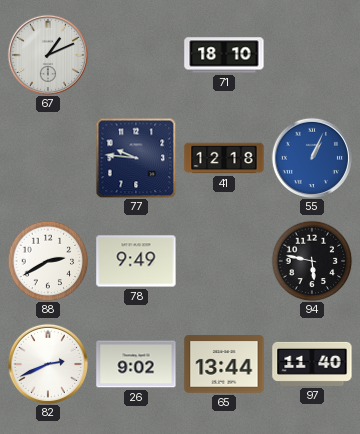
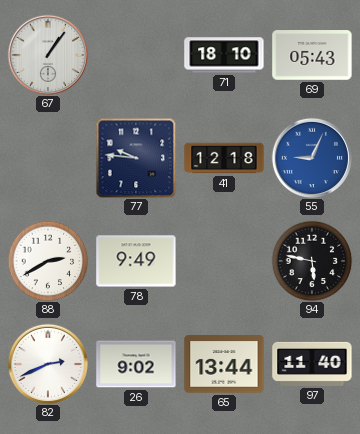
67: 1:11 -> 1:06
69: none -> 05:43
55: 1:04 -> 9:04
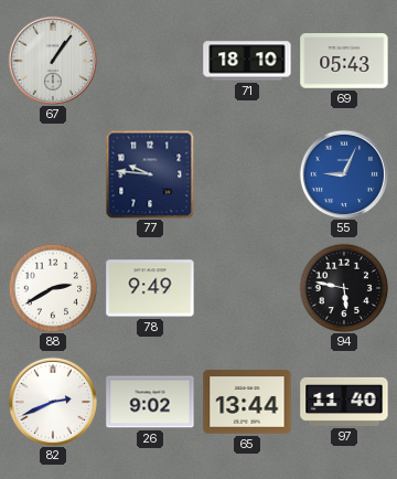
41: 12:18 -> none
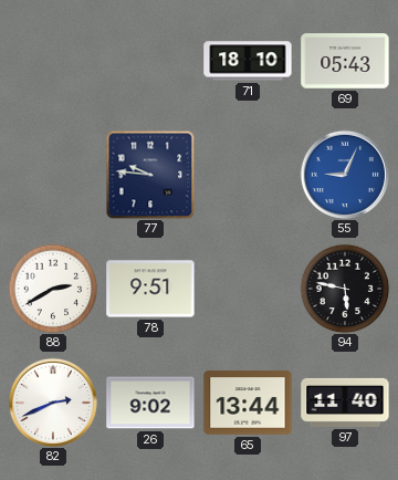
67: 1:06 -> none
78: 9:49 -> 9:51
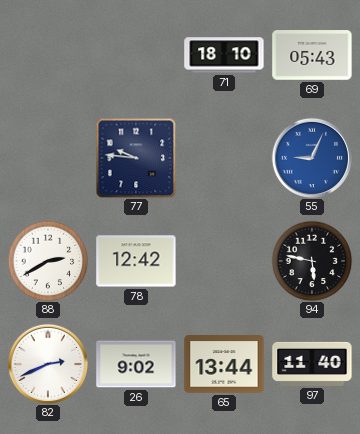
78: 9:51 -> 12:42
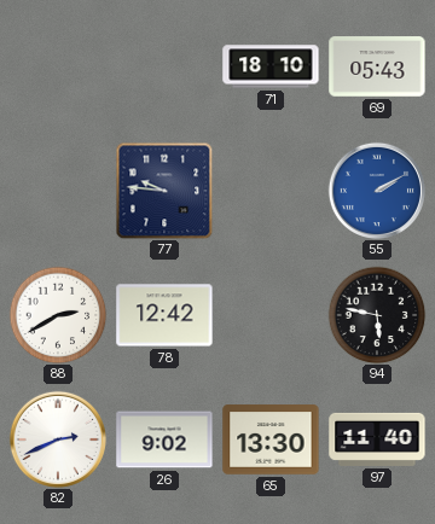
55: 9:04 -> 2:10
65: 13:44 -> 13:30
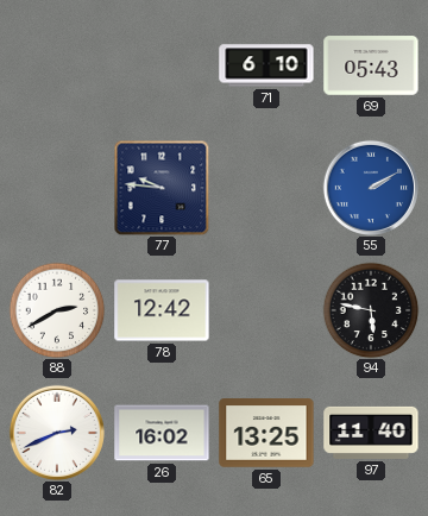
71: 18:10 -> 6:10
26: 9:02 -> 16:02
65: 13:30 -> 13:25
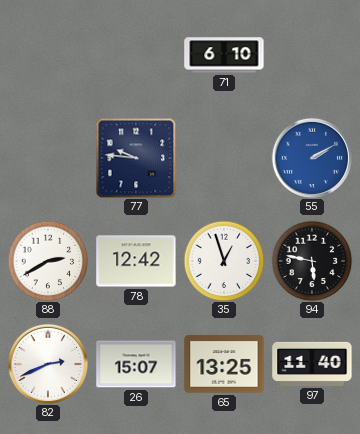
69: 05:43 -> none
35: none -> 12:57
26: 16:02 -> 15:07
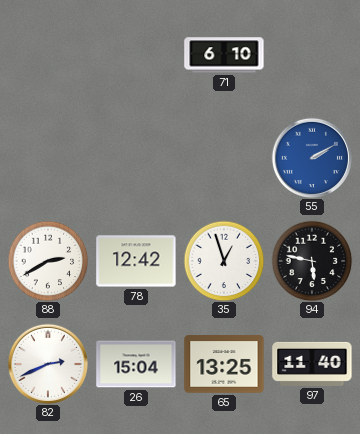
77: 9:46 -> none
26: 15:07 -> 15:04
